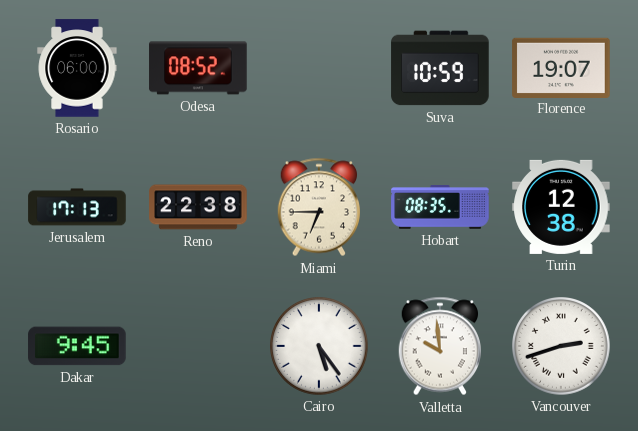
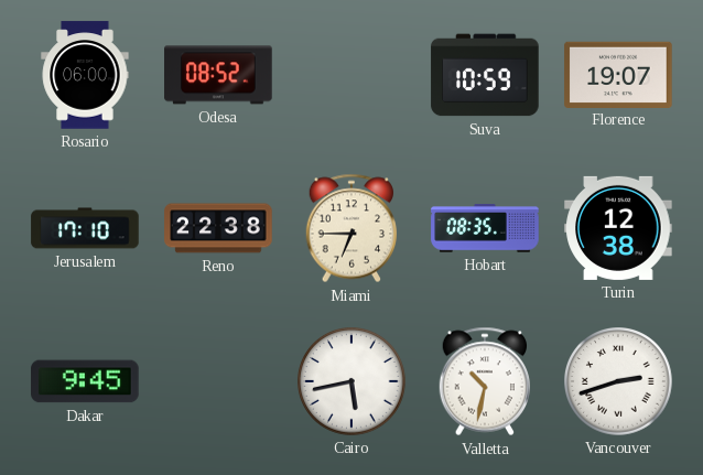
Jerusalem: 17:13 -> 17:10
Cairo: 5:24 -> 5:43
Valletta: 9:59 -> 10:32
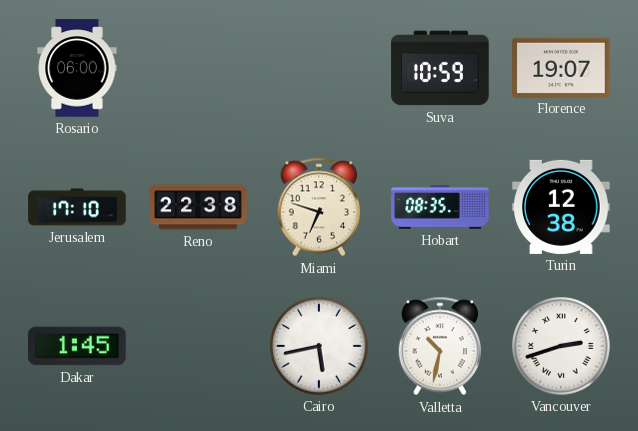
Odesa: 08:52 -> none
Miami: 6:45 -> 6:48
Dakar: 9:45 -> 1:45
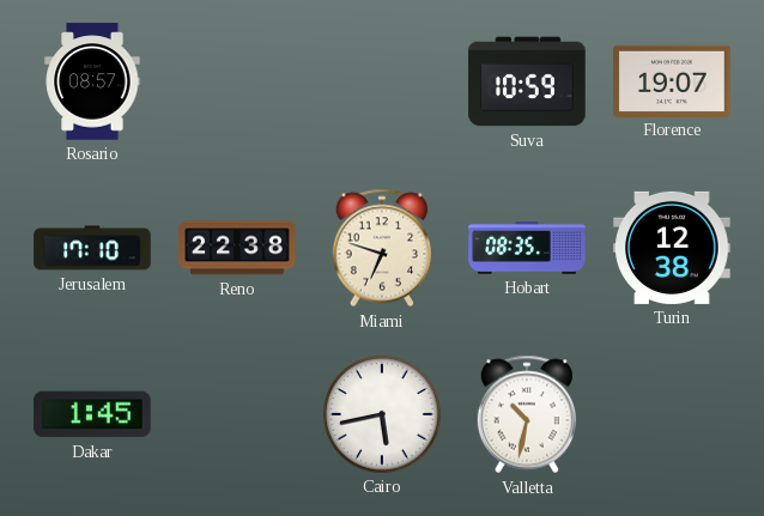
Rosario: 06:00 -> 08:57
Vancouver: 2:42 -> none
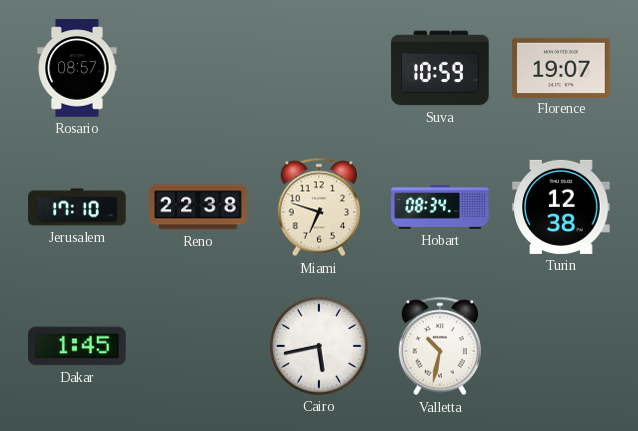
Hobart: 08:35 -> 08:34
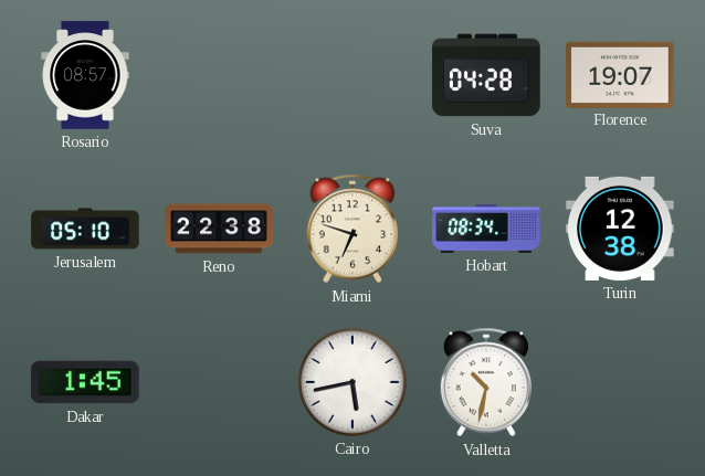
Suva: 10:59 -> 04:28
Jerusalem: 17:10 -> 05:10
